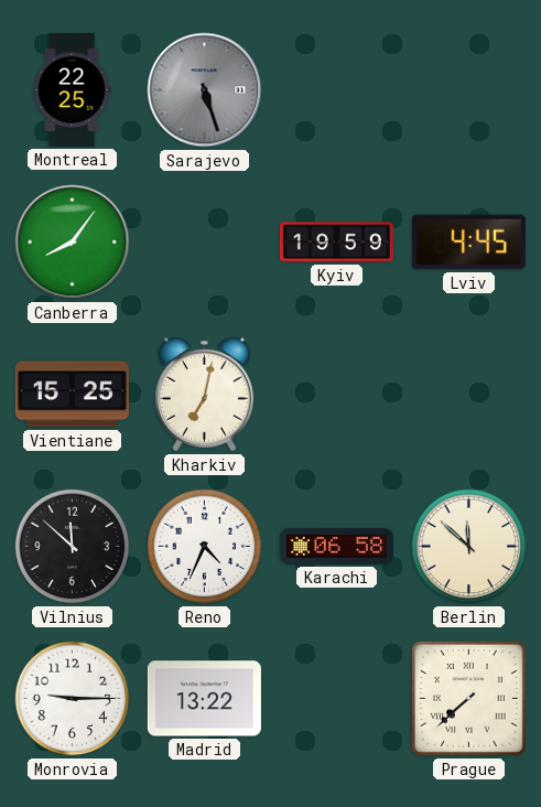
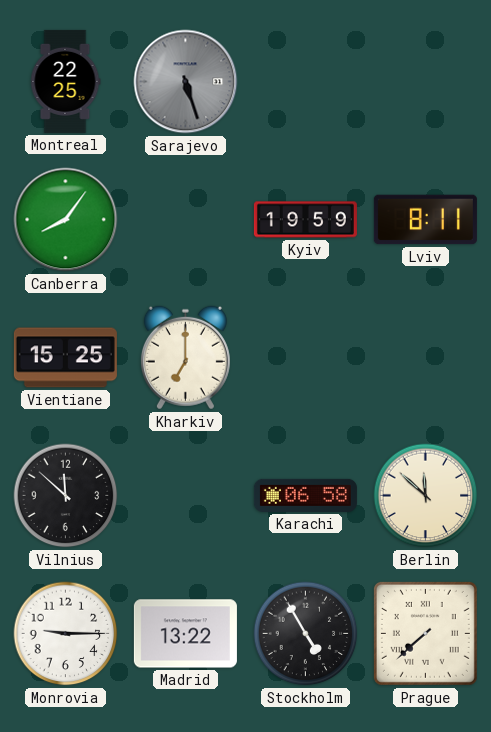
Lviv: 4:45 -> 8:11
Kharkiv: 7:02 -> 7:00
Reno: 4:34 -> none
Stockholm: none -> 4:55
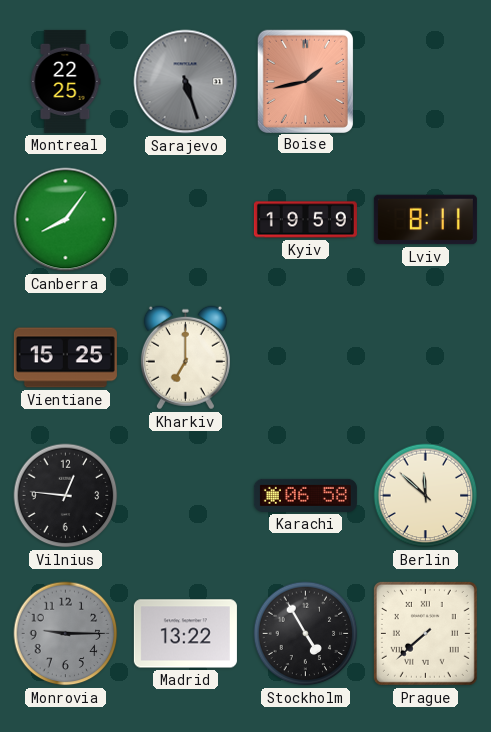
Boise: none -> 1:43
Vilnius: 11:52 -> 12:46
Monrovia dial: white -> grey
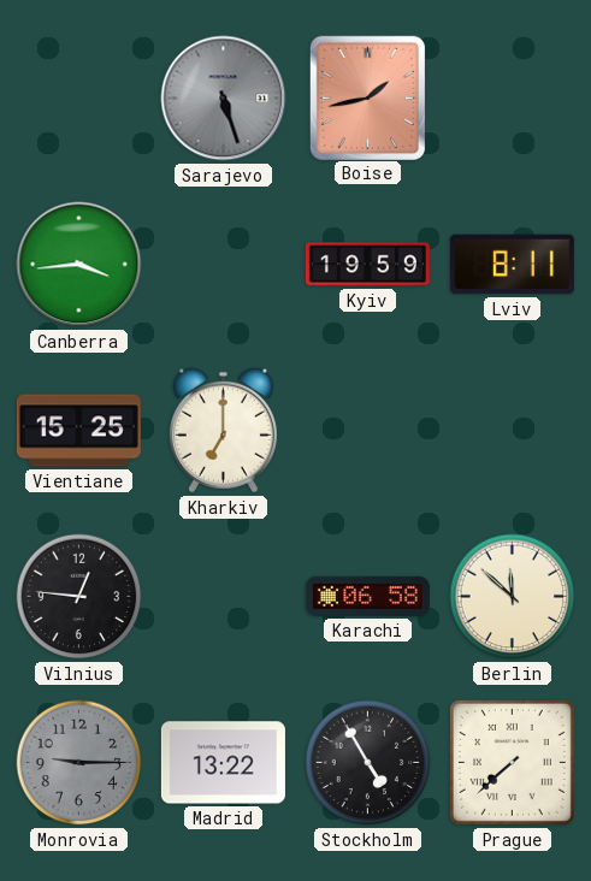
Montreal: 22:25 -> none
Canberra: 8:06 -> 3:44
